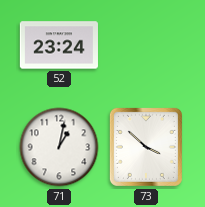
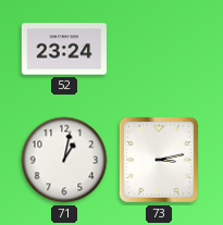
73: 3:52 -> 3:13
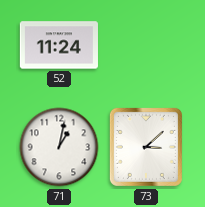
52: 23:24 -> 11:24
73: 3:13 -> 3:08
